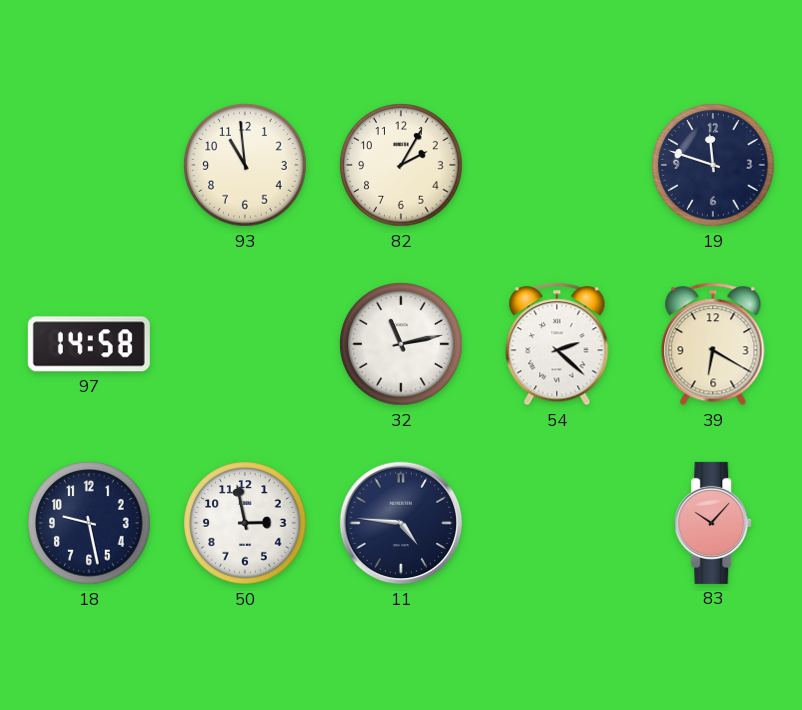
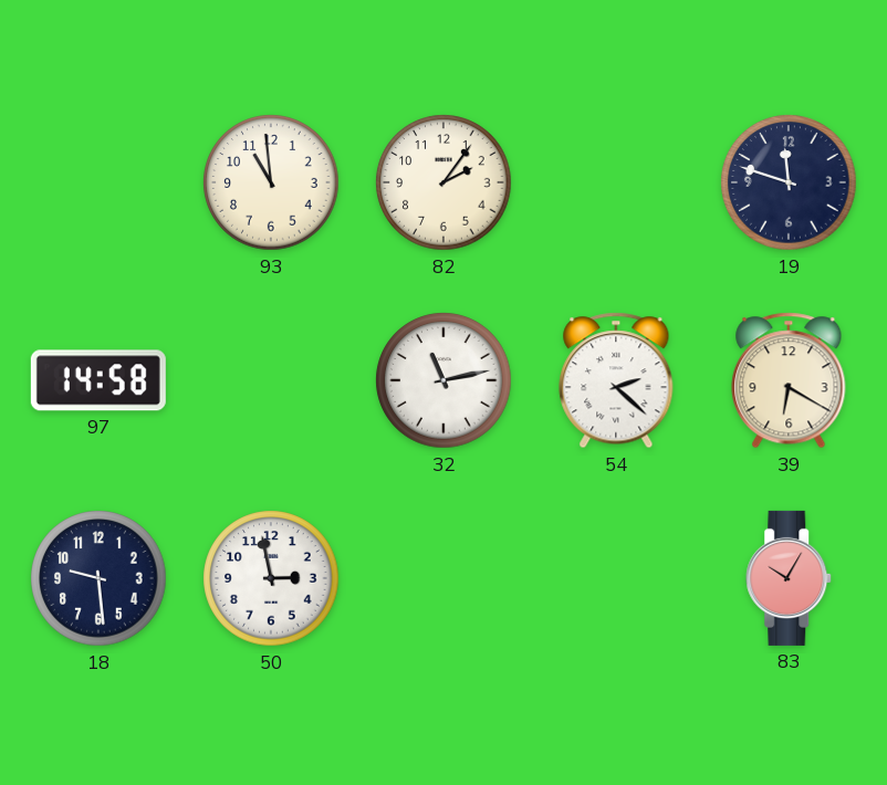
82: 2:05 -> 2:06
18: 9:28 -> 9:29
11: 4:46 -> none
83: 10:07 -> 10:05
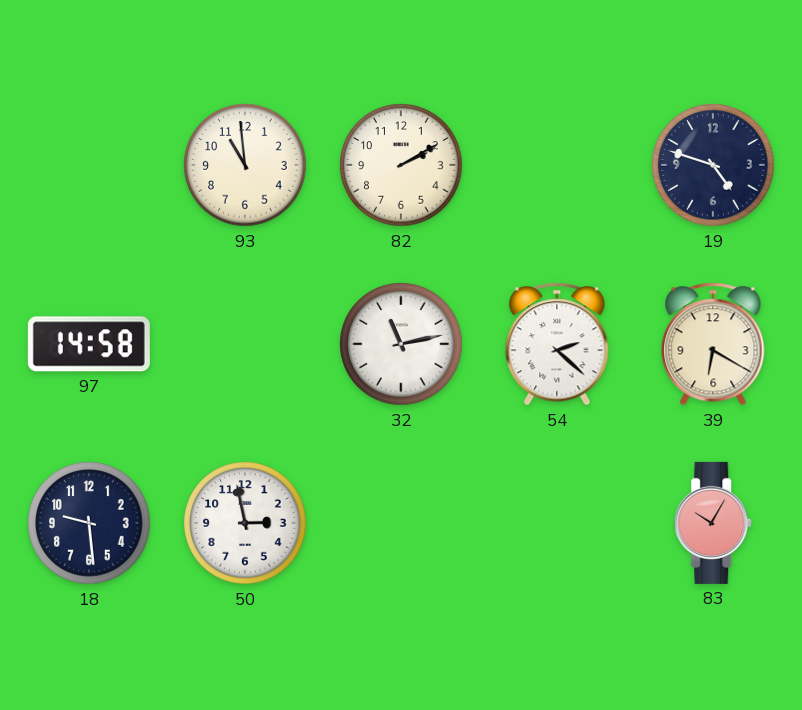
82: 2:06 -> 2:10
19: 11:48 -> 4:48
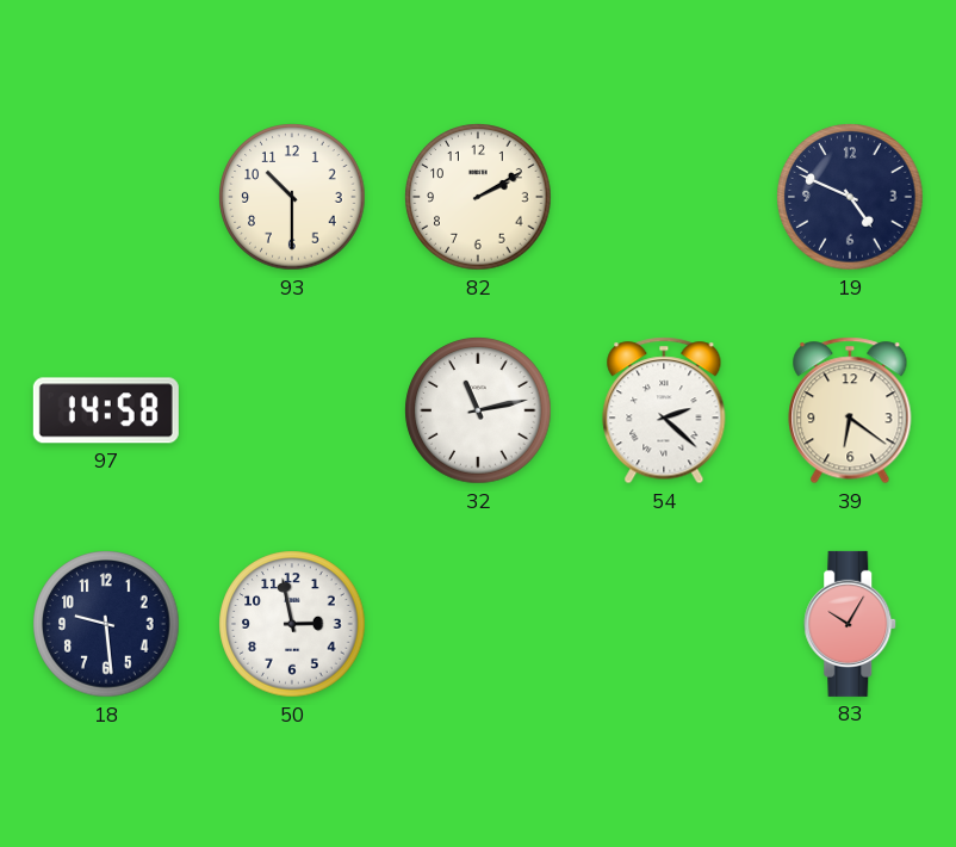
93: 10:59 -> 10:30
19: 4:48 -> 4:49
39: 6:20 -> 6:21
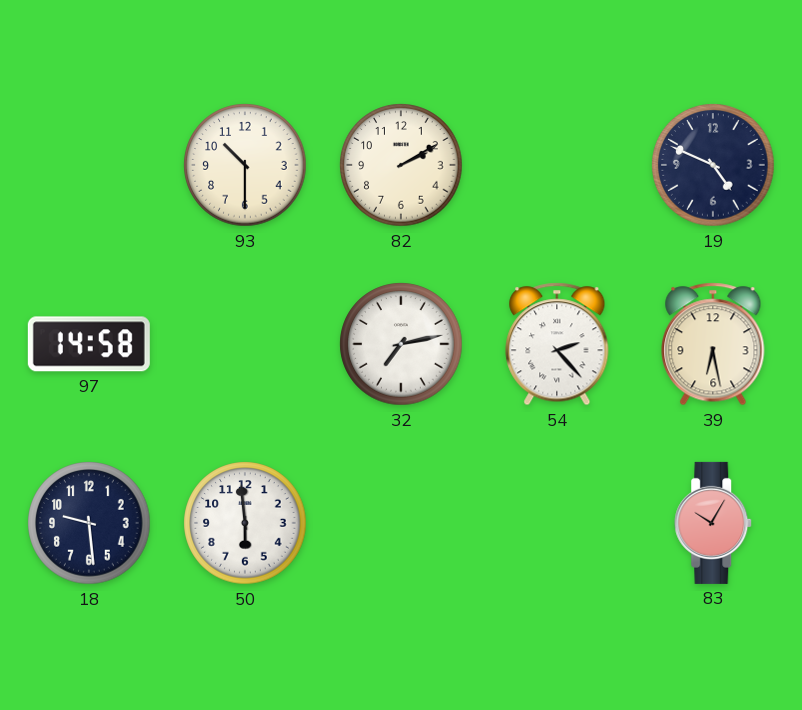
32: 11:13 -> 7:13
54: 2:22 -> 2:23
39: 6:21 -> 6:28
50: 2:58 -> 5:59
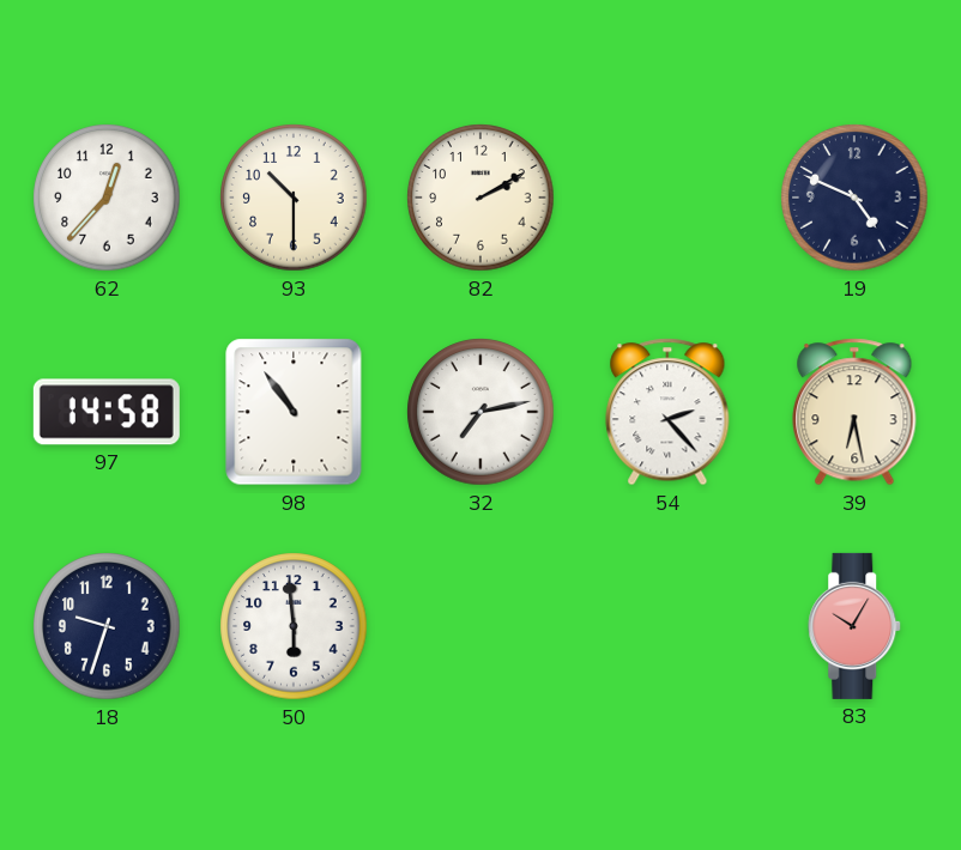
62: none -> 12:37
98: none -> 10:54
18: 9:29 -> 9:33
